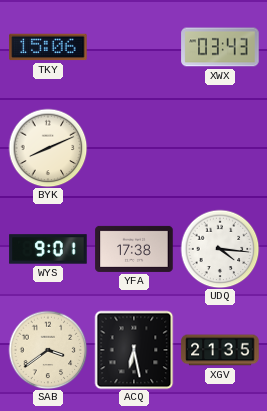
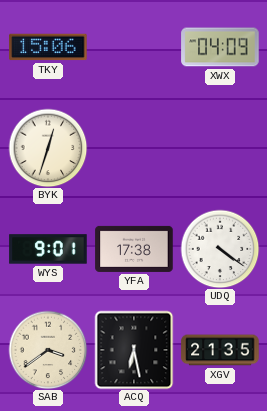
XWX: 03:43 -> 04:09
BYK: 8:11 -> 12:33
UDQ: 4:16 -> 4:21
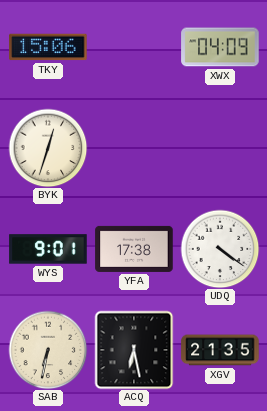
SAB: 3:39 -> 6:32
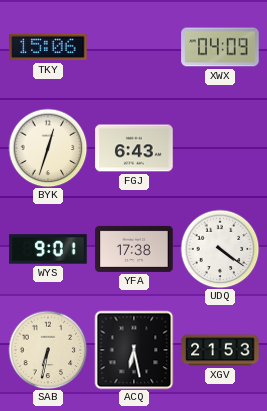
FGJ: none -> 6:43
XGV: 21:35 -> 21:53
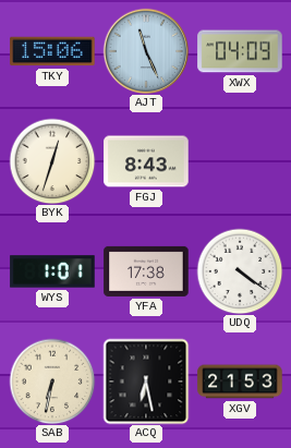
AJT: none -> 11:26
FGJ: 6:43 -> 8:43
WYS: 9:01 -> 1:01
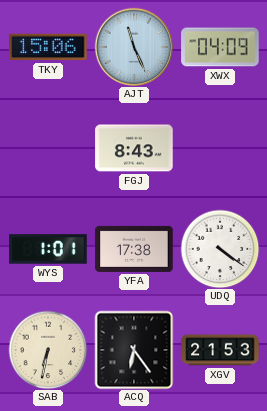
BYK: 12:33 -> none
ACQ: 6:28 -> 6:24
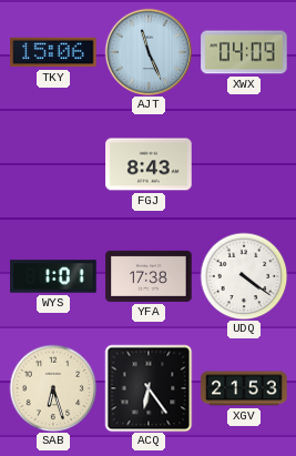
SAB: 6:32 -> 6:27
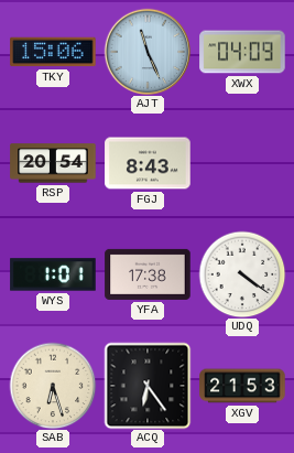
RSP: none -> 20:54
